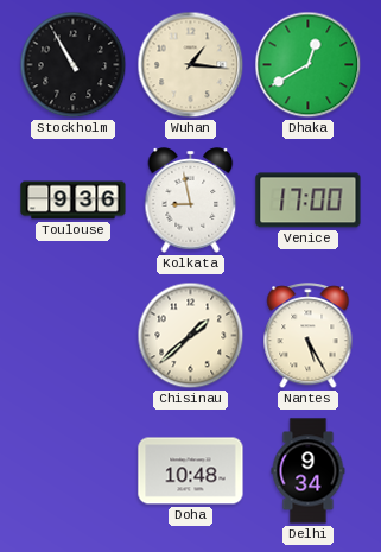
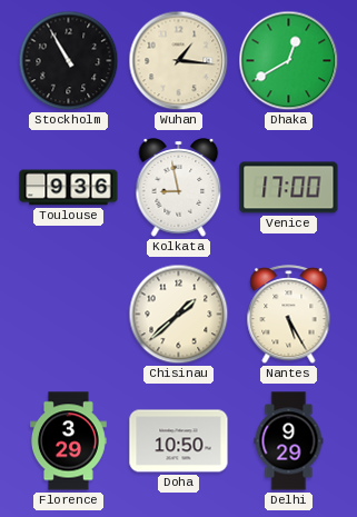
Florence: none -> 3:29
Doha: 10:48 -> 10:50
Delhi: 9:34 -> 9:29
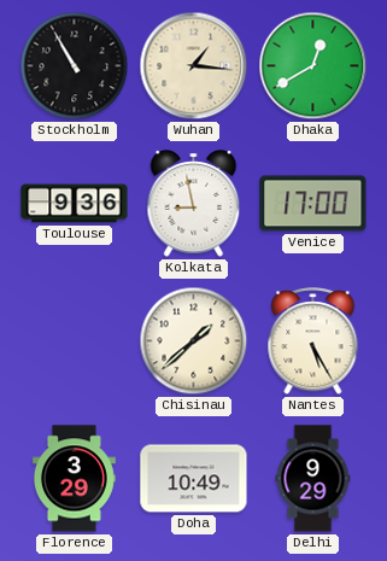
Doha: 10:50 -> 10:49
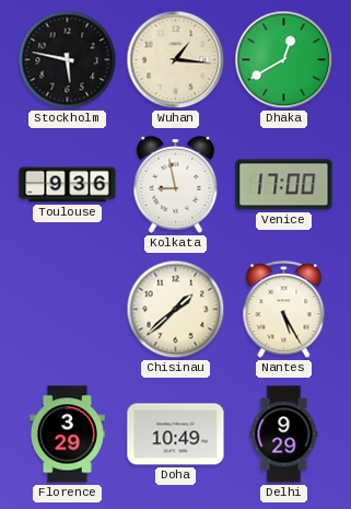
Stockholm: 10:55 -> 5:47
